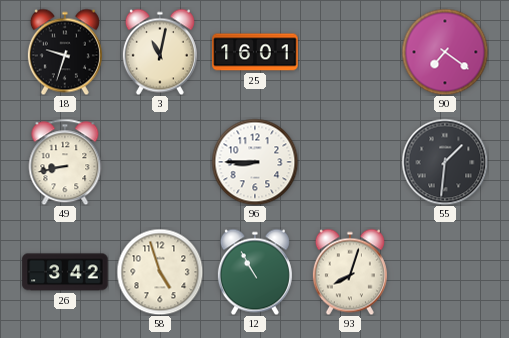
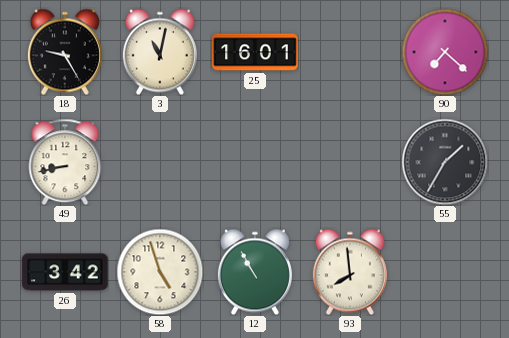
18: 9:33 -> 9:25
90: 7:21 -> 7:22
96: 8:45 -> none
55: 1:31 -> 1:35
93: 8:03 -> 7:59
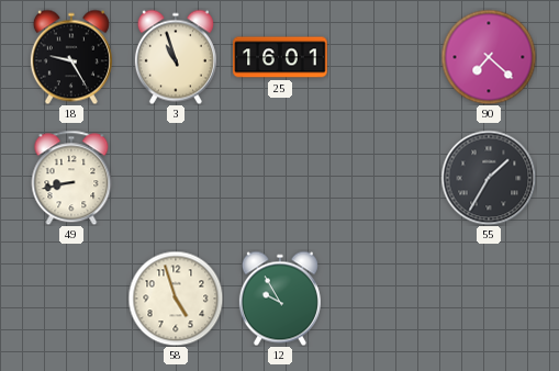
3: 11:02 -> 10:57
26: 3:42 -> none
12: 10:55 -> 9:55
93: 7:59 -> none
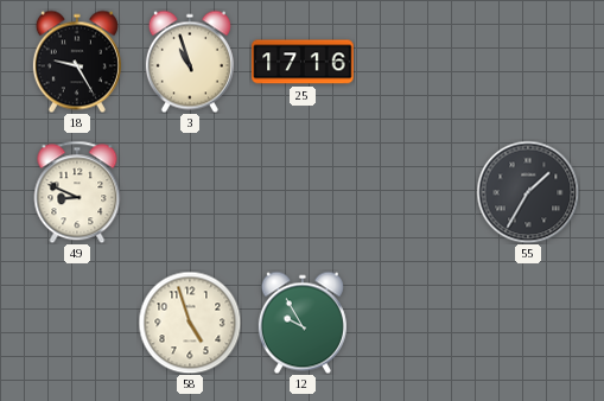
25: 16:01 -> 17:16
90: 7:22 -> none
49: 8:43 -> 8:49
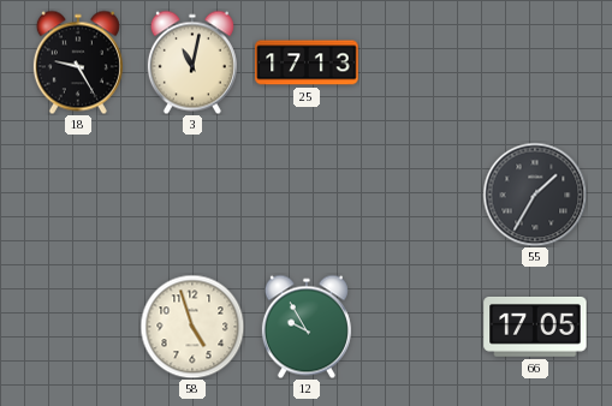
3: 10:57 -> 11:02
25: 17:16 -> 17:13
49: 8:49 -> none
66: none -> 17:05
